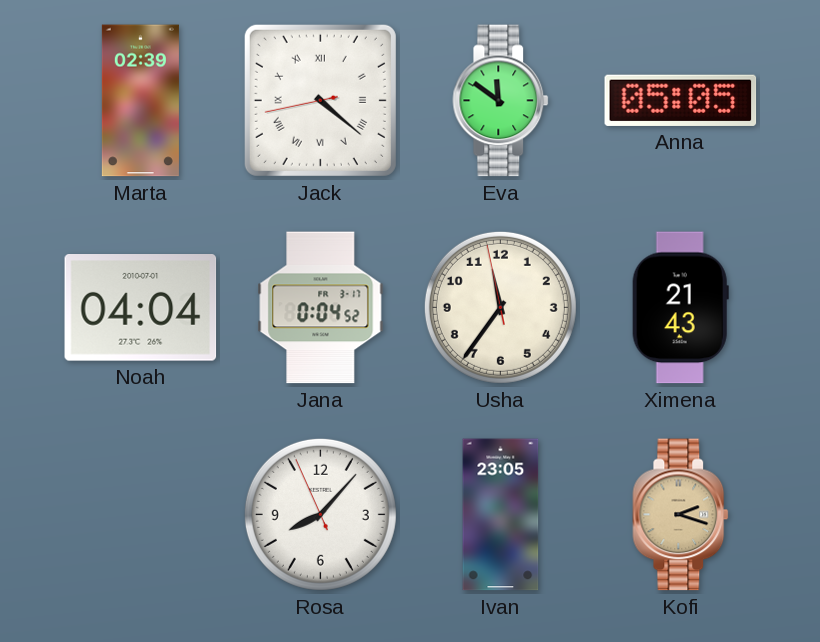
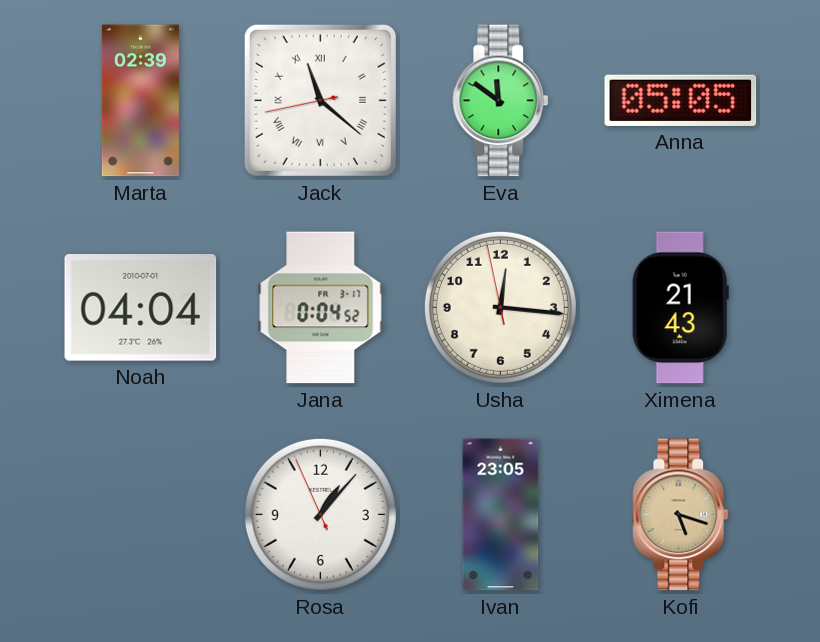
Jack: 4:21 -> 11:21
Usha: 11:35 -> 12:15
Rosa: 8:06 -> 1:06
Kofi: 2:18 -> 5:18
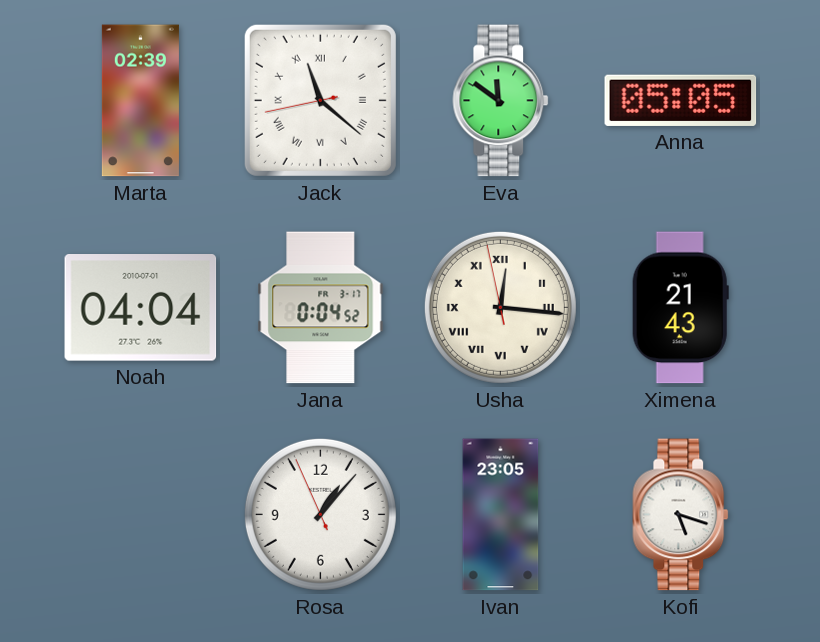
Usha numerals: Arabic -> Roman
Kofi dial: champagne -> white
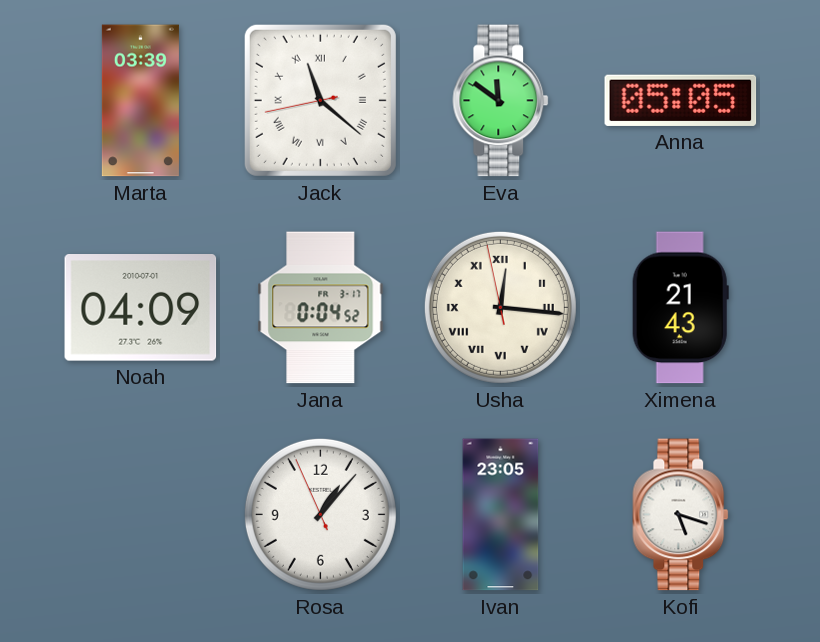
Marta: 02:39 -> 03:39
Noah: 04:04 -> 04:09
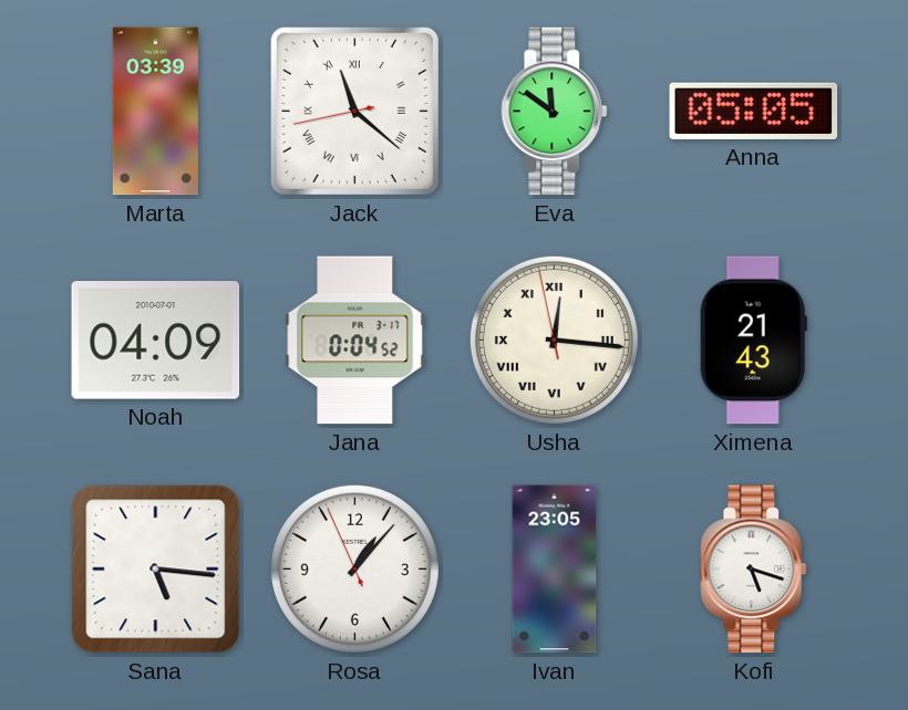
Sana: none -> 5:16
